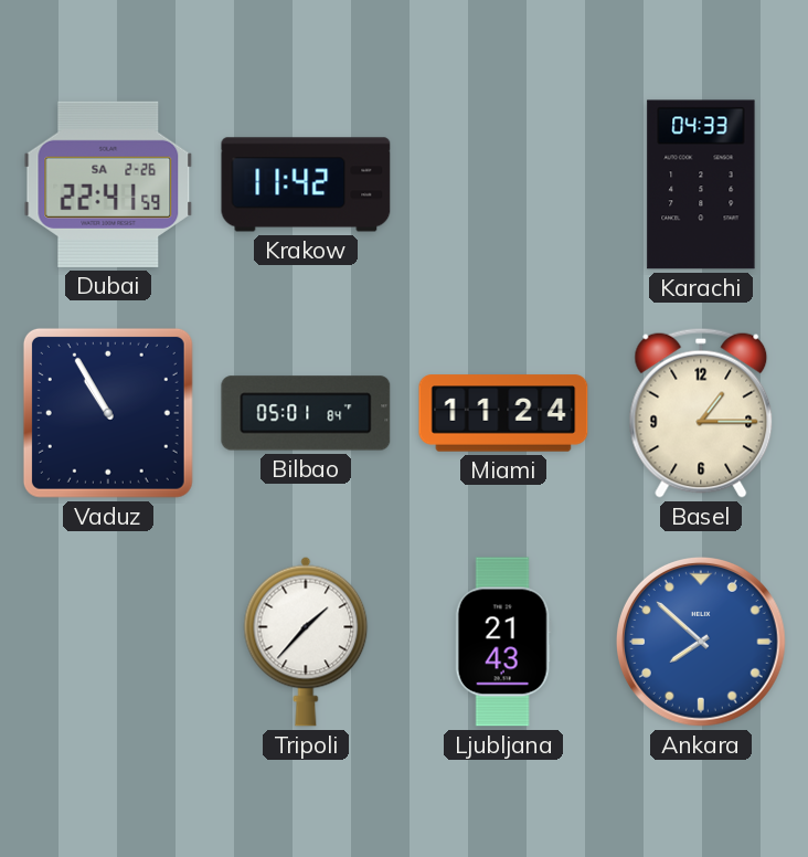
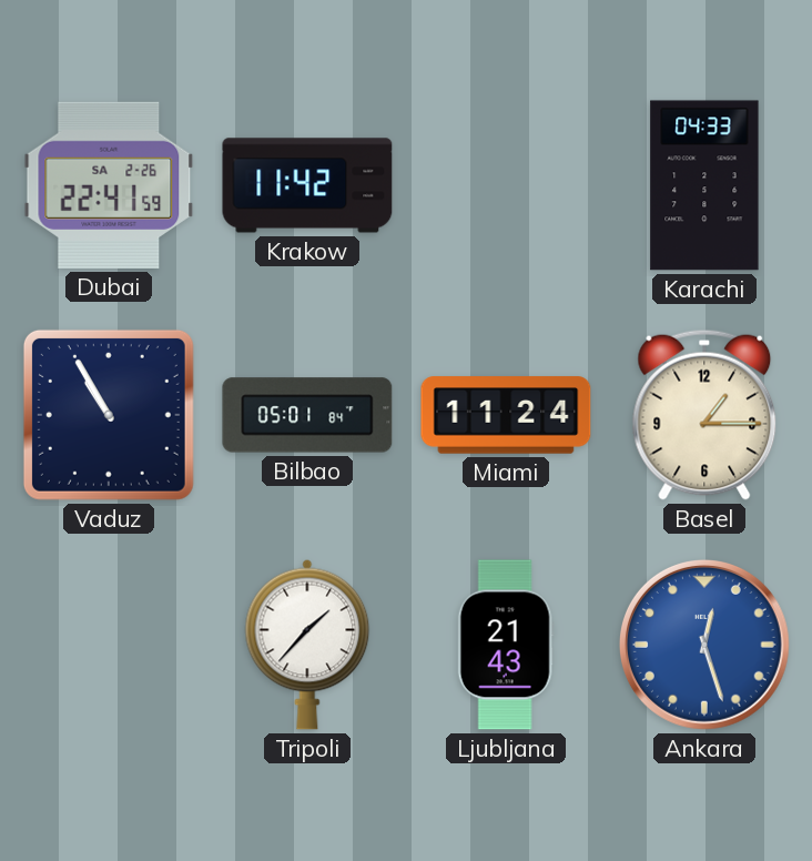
Ankara: 7:52 -> 12:27
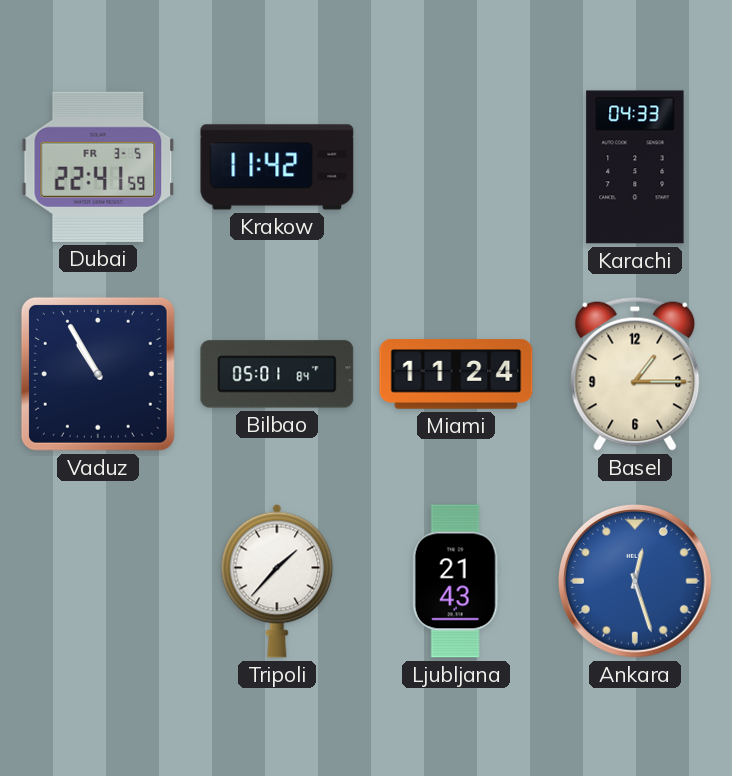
Dubai date: SA 2-26 -> FR 3-5
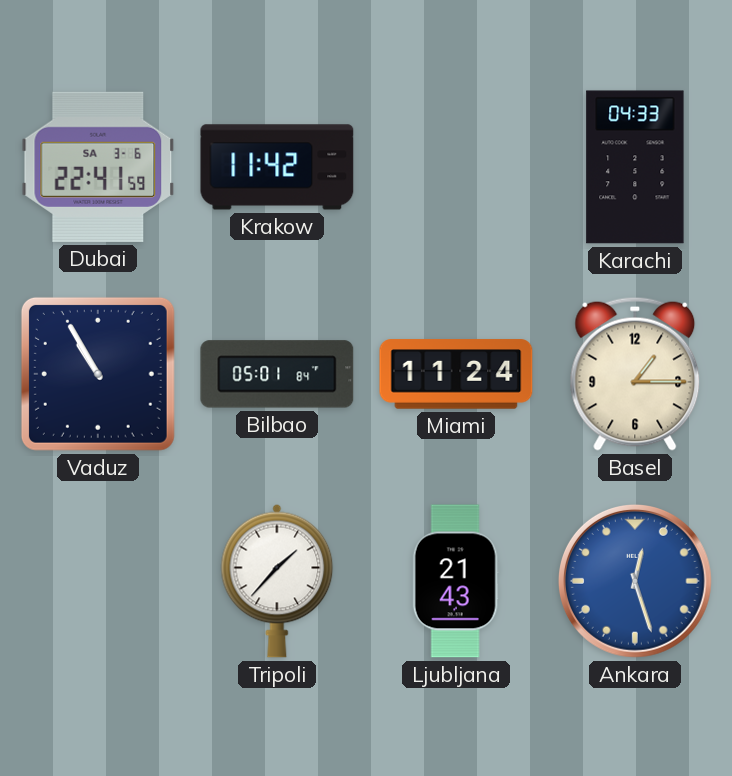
Dubai date: FR 3-5 -> SA 3-6
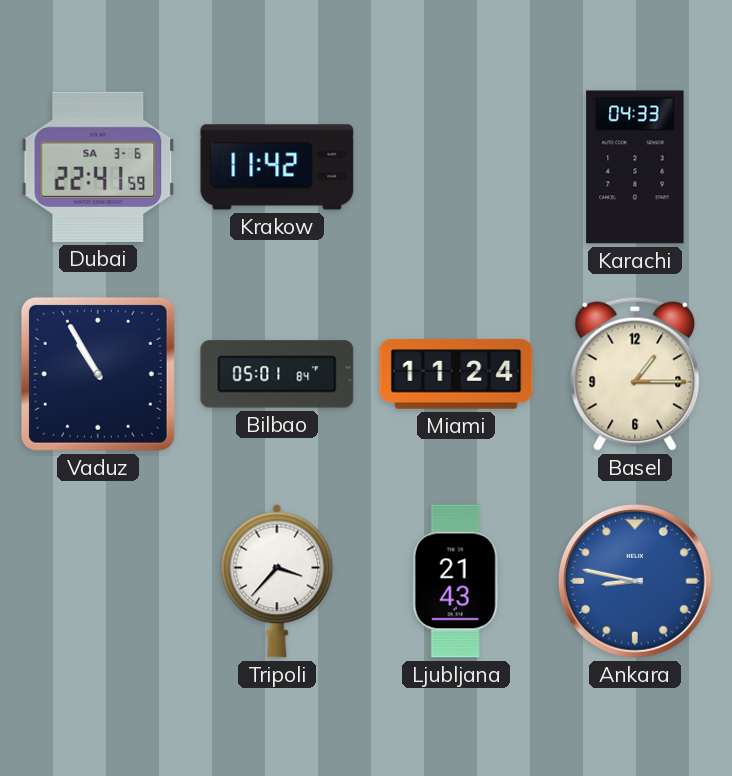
Tripoli: 1:37 -> 3:37
Ankara: 12:27 -> 8:47
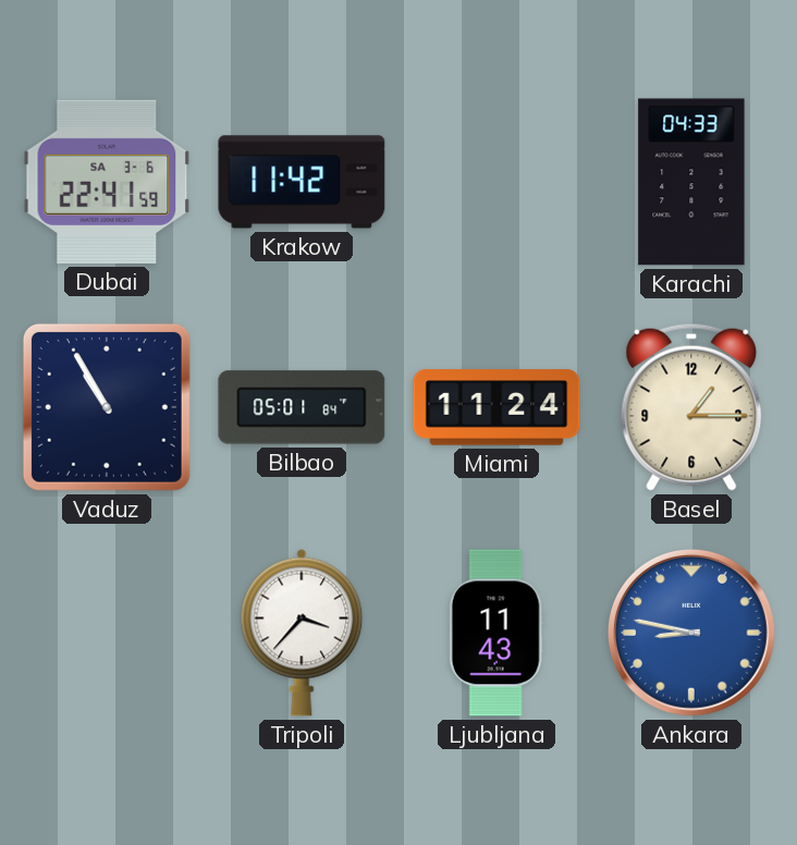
Ljubljana: 21:43 -> 11:43
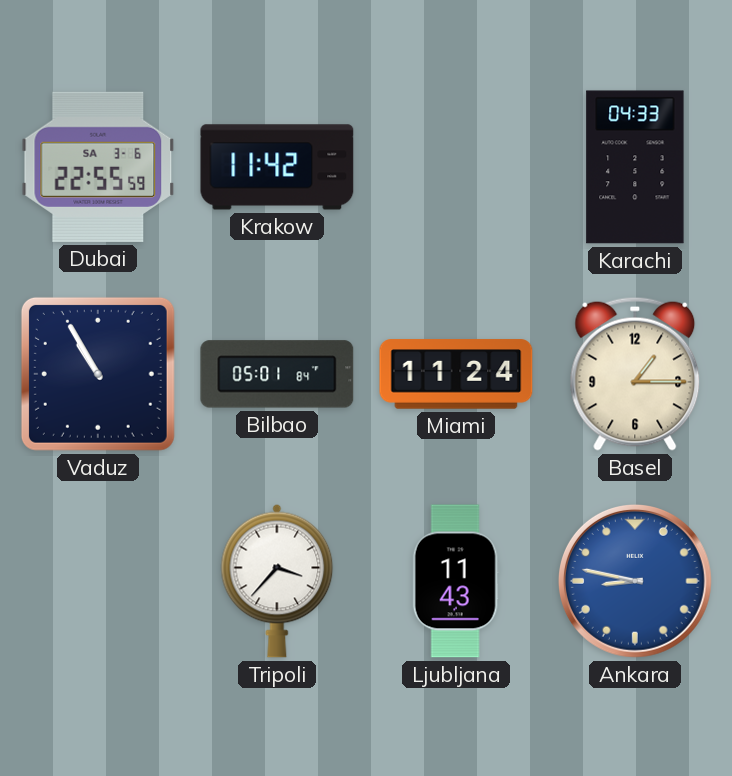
Dubai: 22:41 -> 22:55
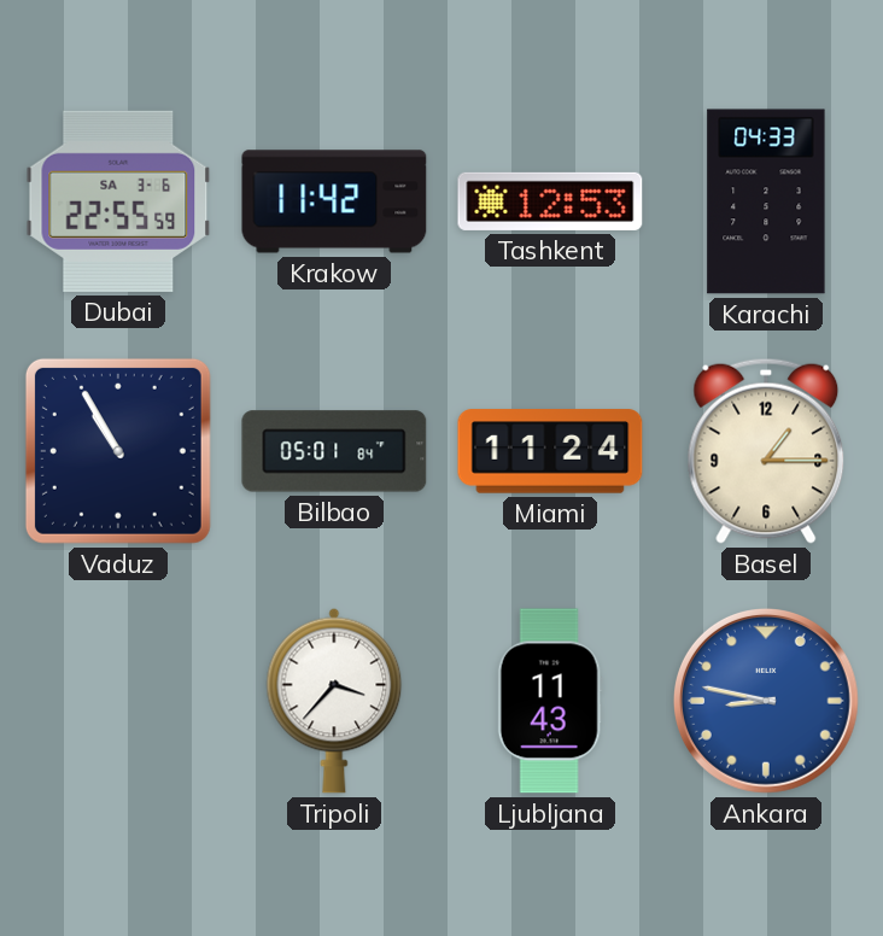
Tashkent: none -> 12:53
